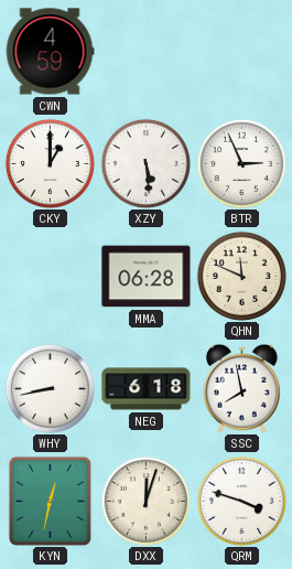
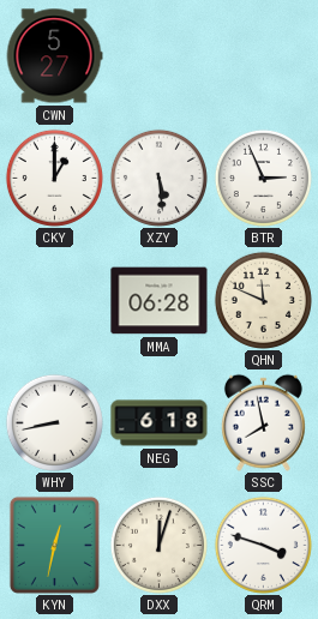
CWN: 4:59 -> 5:27
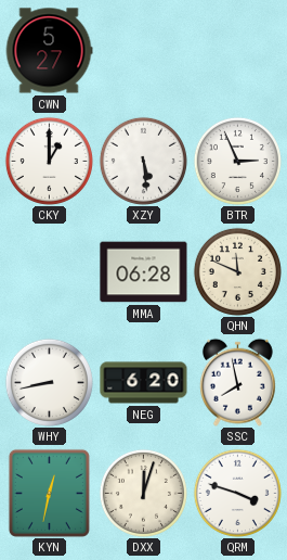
NEG: 6:18 -> 6:20
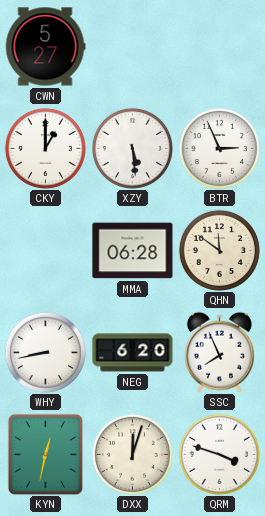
QHN: 11:49 -> 11:51
SSC: 7:58 -> 7:56
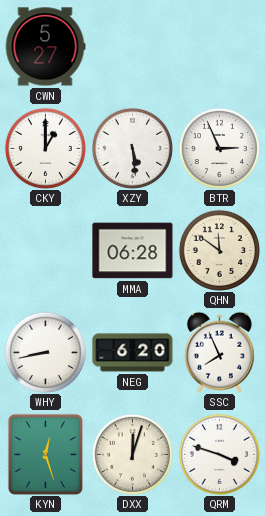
KYN: 12:32 -> 12:27
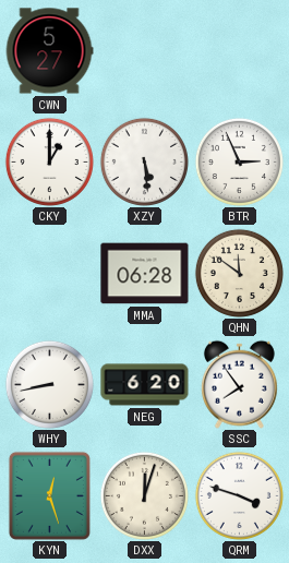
SSC: 7:56 -> 7:54
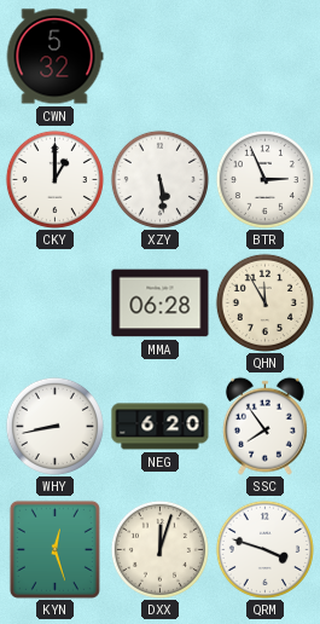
CWN: 5:27 -> 5:32
QHN: 11:51 -> 11:55
